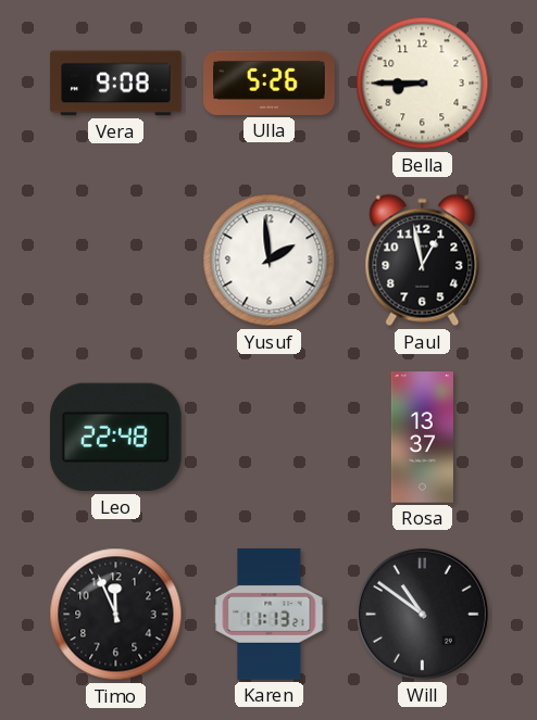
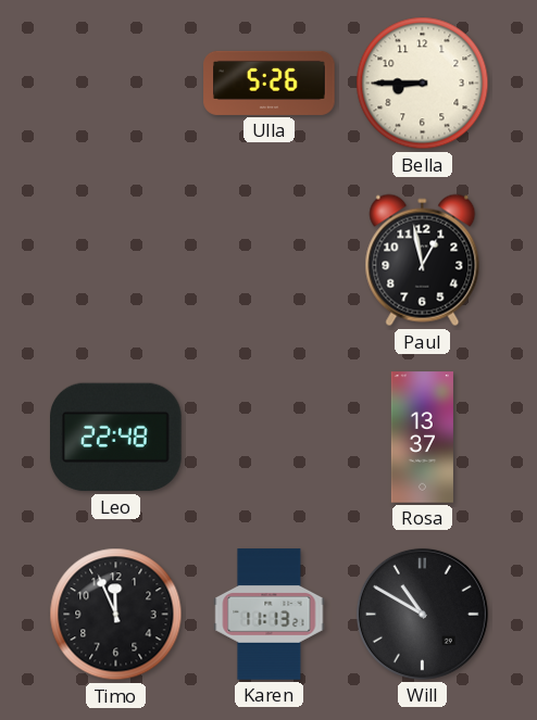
Vera: 9:08 -> none
Yusuf: 1:59 -> none
Will: 10:51 -> 10:50
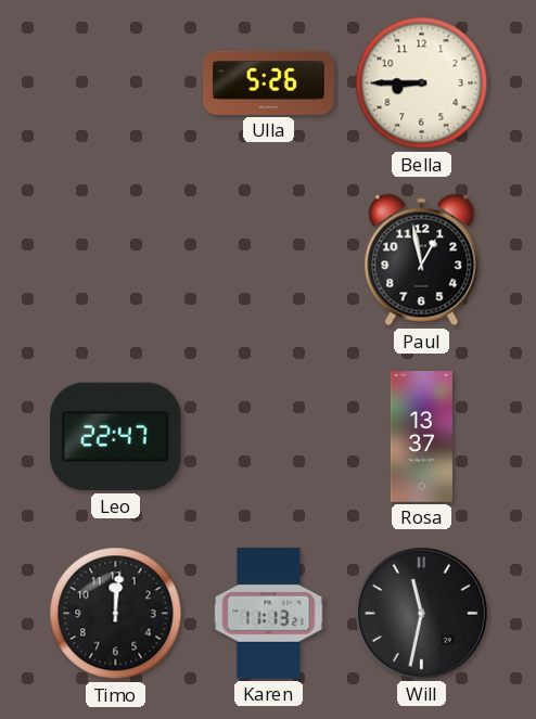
Leo: 22:48 -> 22:47
Timo: 11:56 -> 12:01
Will: 10:50 -> 11:32
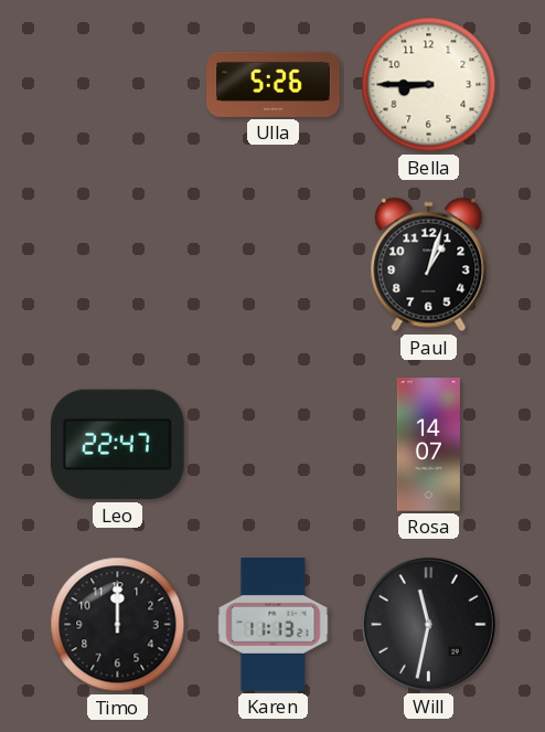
Paul: 12:58 -> 1:03
Rosa: 13:37 -> 14:07
Timo: 12:01 -> 12:00
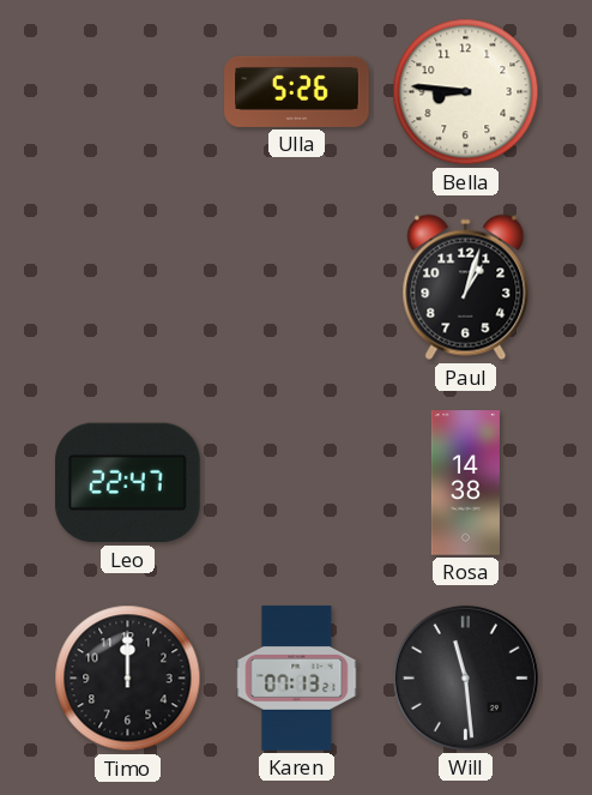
Bella: 8:45 -> 8:46
Rosa: 14:07 -> 14:38
Karen: 11:13 -> 07:13
Will: 11:32 -> 11:29
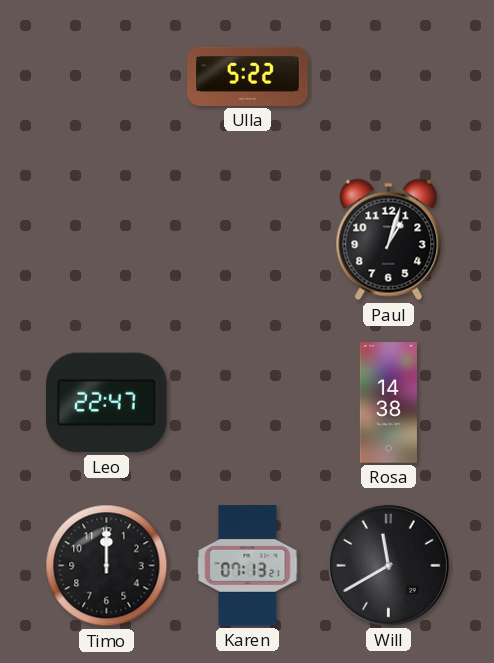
Ulla: 5:26 -> 5:22
Bella: 8:46 -> none
Will: 11:29 -> 11:40
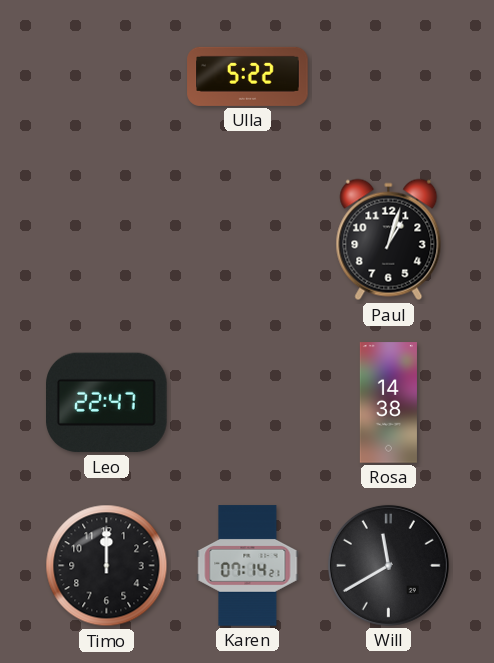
Karen: 07:13 -> 07:14
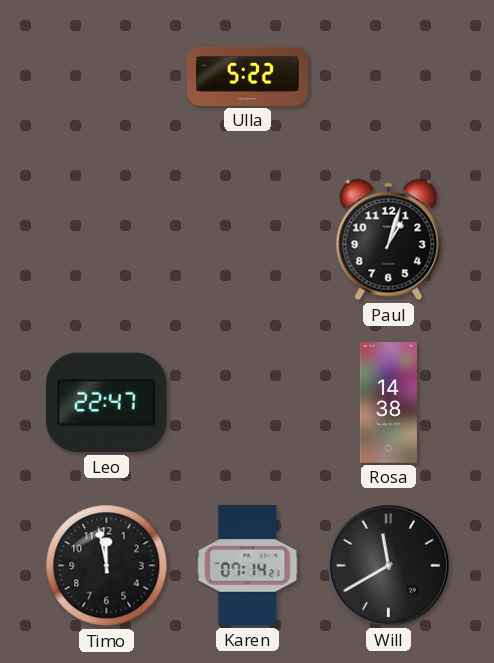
Timo: 12:00 -> 11:58
